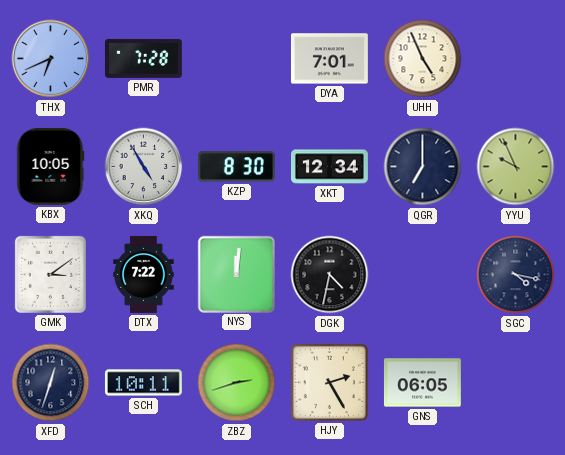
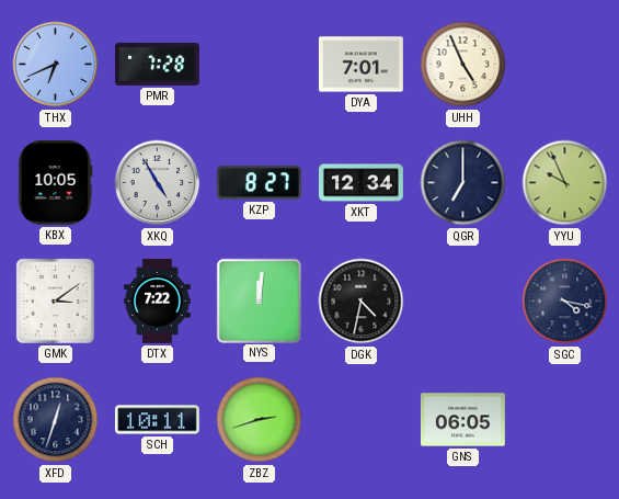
KZP: 8:30 -> 8:27
HJY: 2:25 -> none
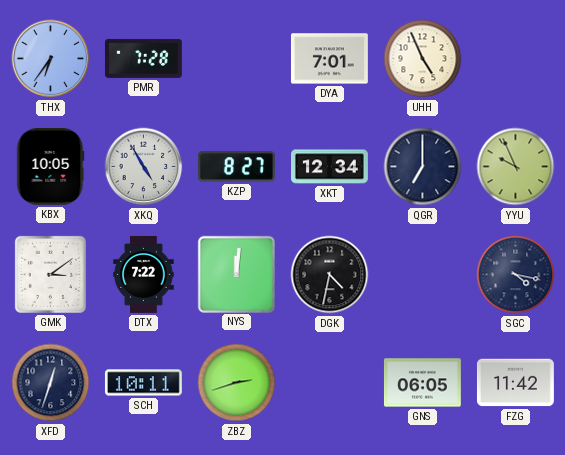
THX: 6:41 -> 6:36
FZG: none -> 11:42
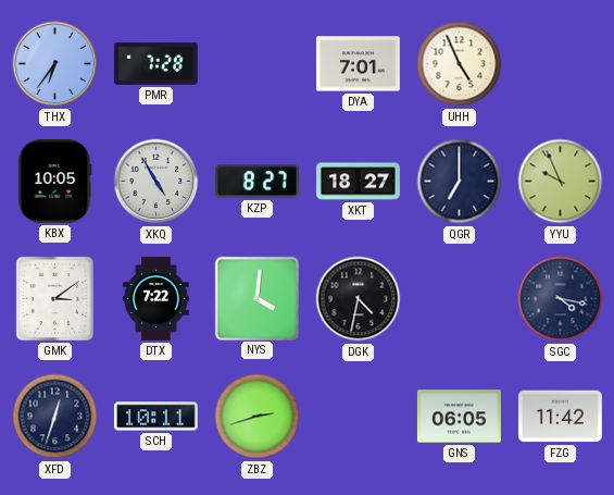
XKT: 12:34 -> 18:27
NYS: 12:01 -> 4:01
